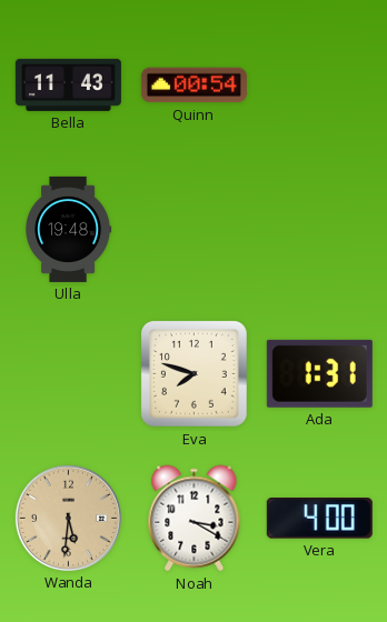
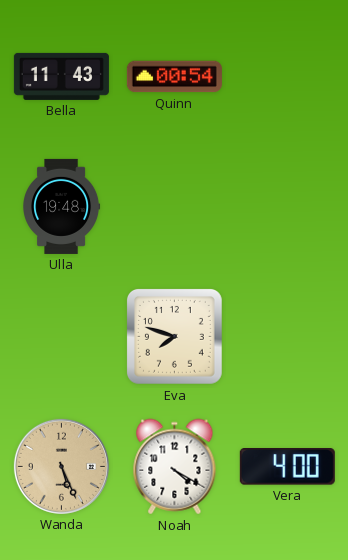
Ada: 1:31 -> none
Wanda: 5:31 -> 5:26
Noah: 3:20 -> 4:20
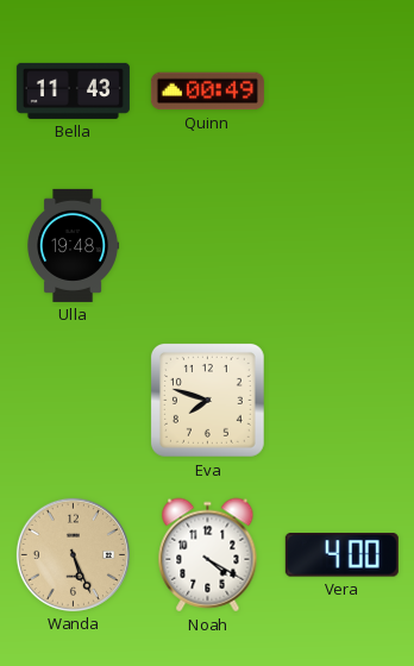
Quinn: 00:54 -> 00:49
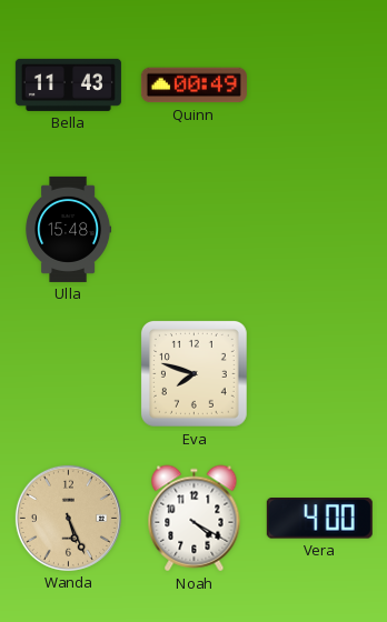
Ulla: 19:48 -> 15:48
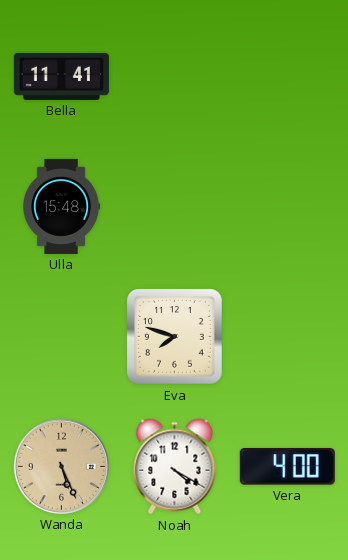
Bella: 11:43 -> 11:41
Quinn: 00:49 -> none
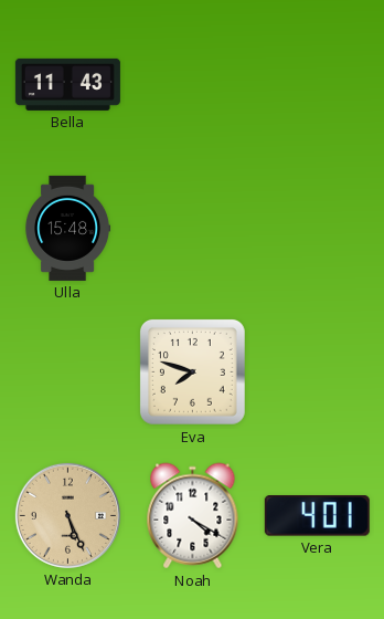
Bella: 11:41 -> 11:43
Vera: 4:00 -> 4:01
